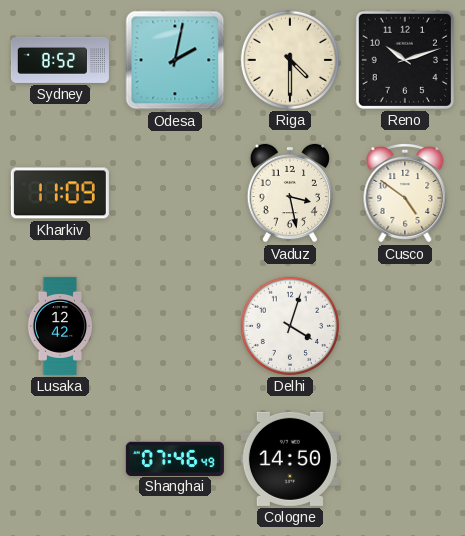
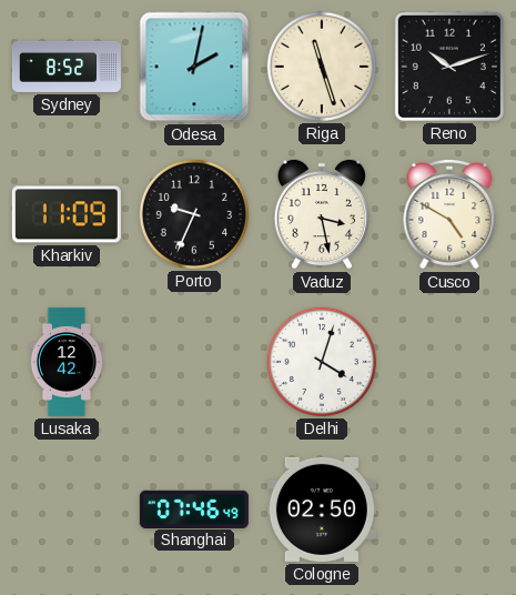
Riga: 4:30 -> 11:27
Porto: none -> 9:34
Cusco: 4:51 -> 4:50
Cologne: 14:50 -> 02:50
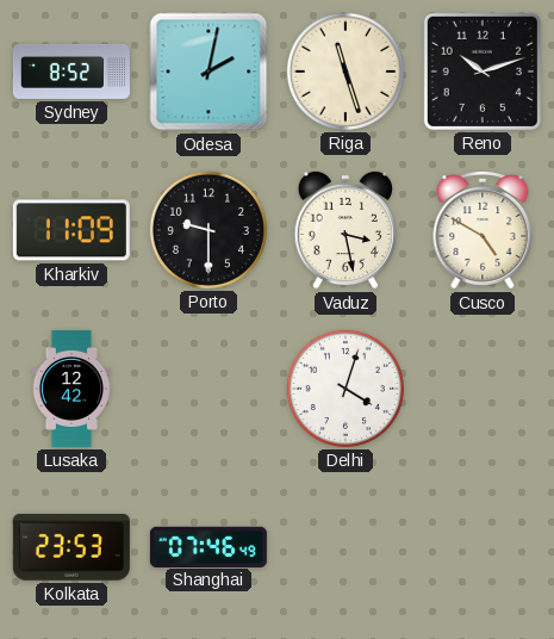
Porto: 9:34 -> 9:30
Kolkata: none -> 23:53
Cologne: 02:50 -> none
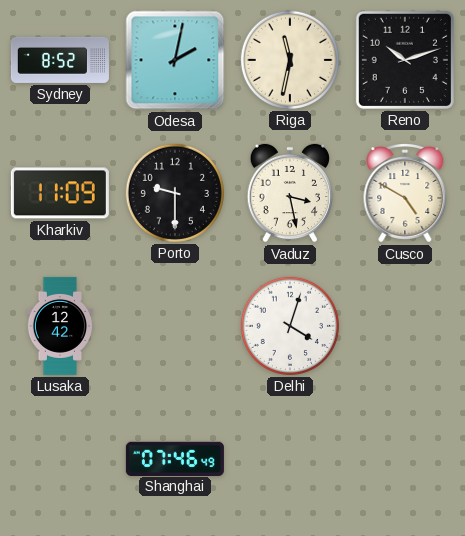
Riga: 11:27 -> 11:32
Kolkata: 23:53 -> none
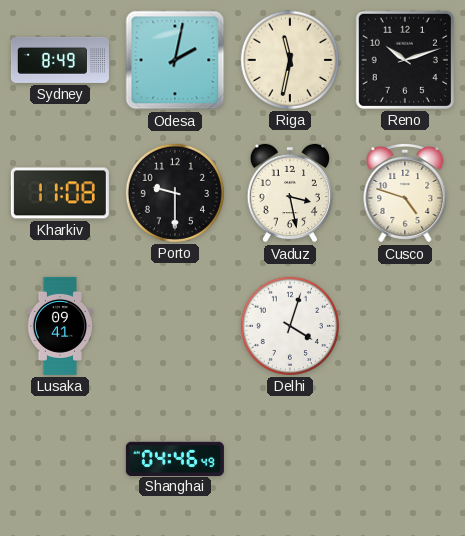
Sydney: 8:52 -> 8:49
Kharkiv: 11:09 -> 11:08
Cusco: 4:50 -> 4:48
Lusaka: 12:42 -> 09:41
Shanghai: 07:46 -> 04:46
